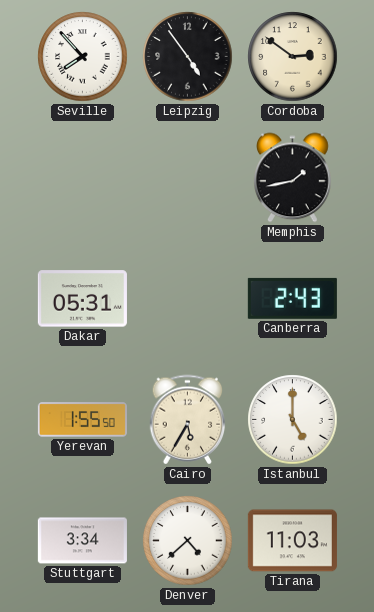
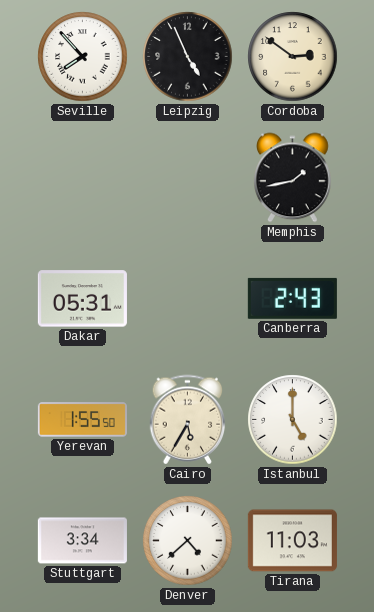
Leipzig: 4:54 -> 4:56
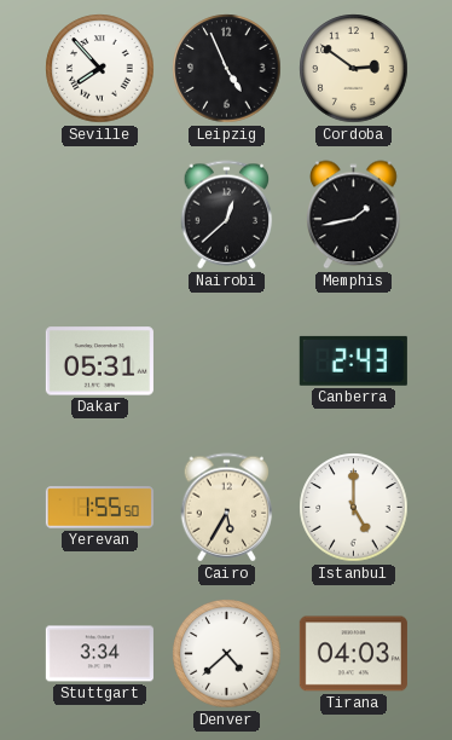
Nairobi: none -> 12:38
Tirana: 11:03 -> 04:03
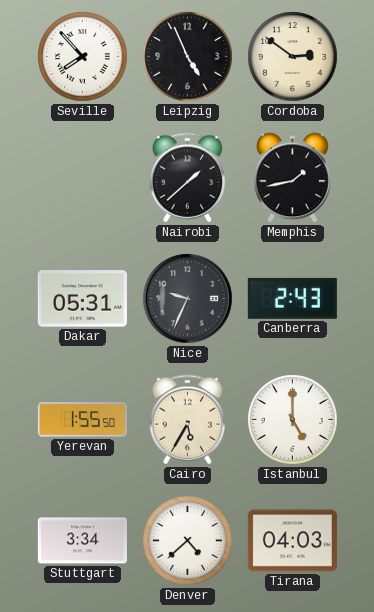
Nairobi: 12:38 -> 1:38
Nice: none -> 9:34
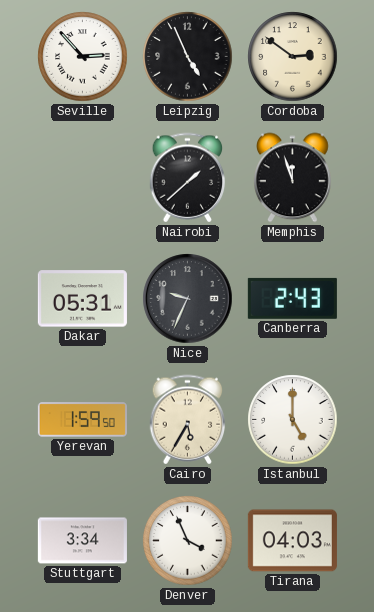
Seville: 7:53 -> 2:53
Memphis: 1:43 -> 11:57
Yerevan: 1:55 -> 1:59
Denver: 4:38 -> 3:56
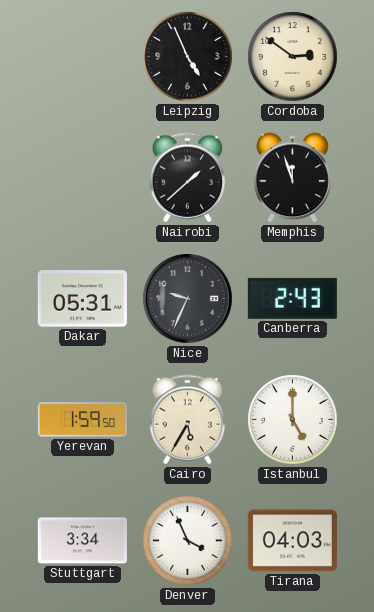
Seville: 2:53 -> none
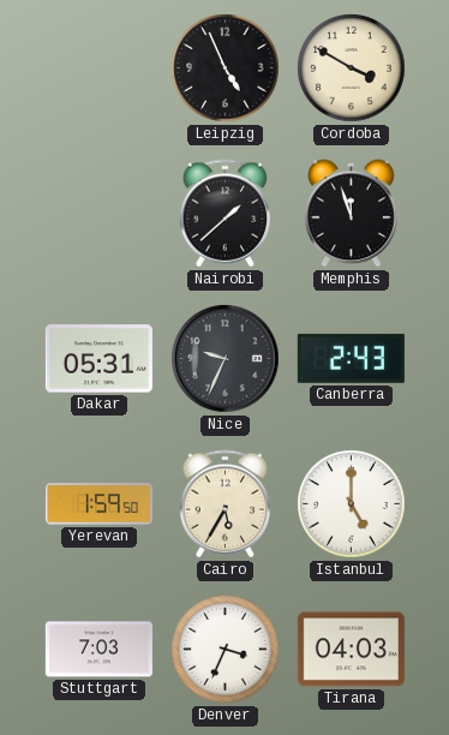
Cordoba: 2:51 -> 3:50
Stuttgart: 3:34 -> 7:03
Denver: 3:56 -> 3:34
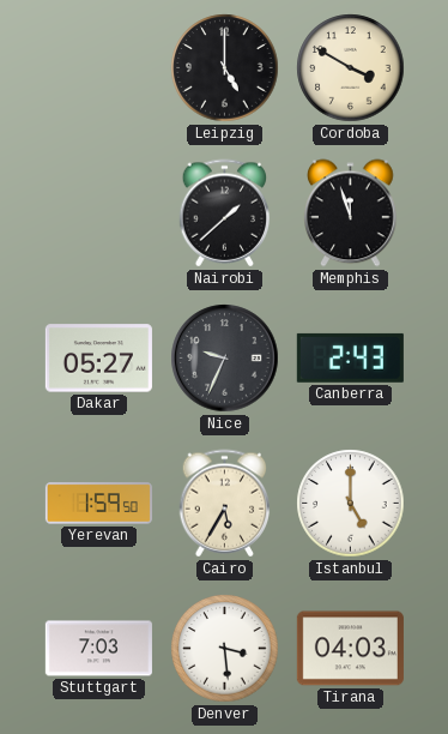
Leipzig: 4:56 -> 5:00
Dakar: 05:31 -> 05:27
Denver: 3:34 -> 3:29
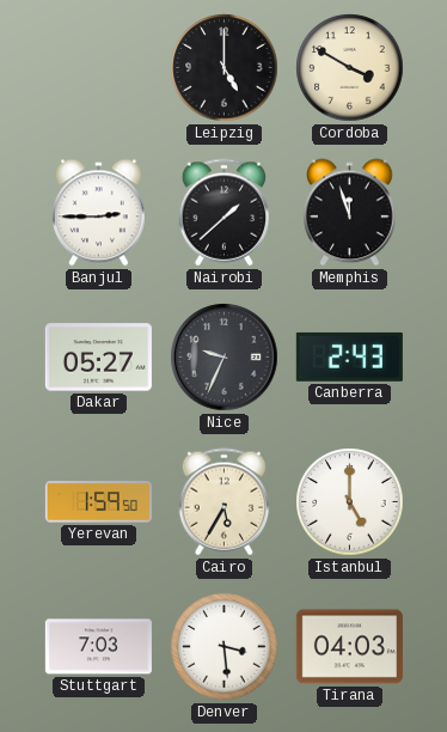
Banjul: none -> 2:45
